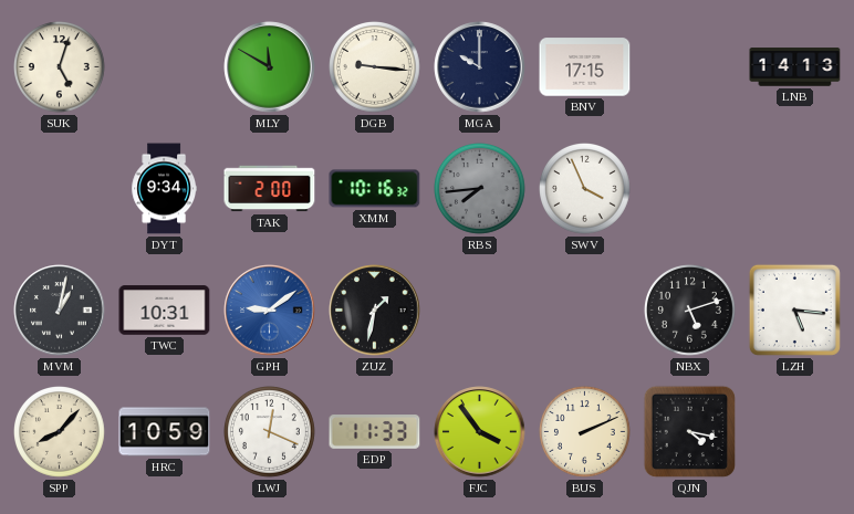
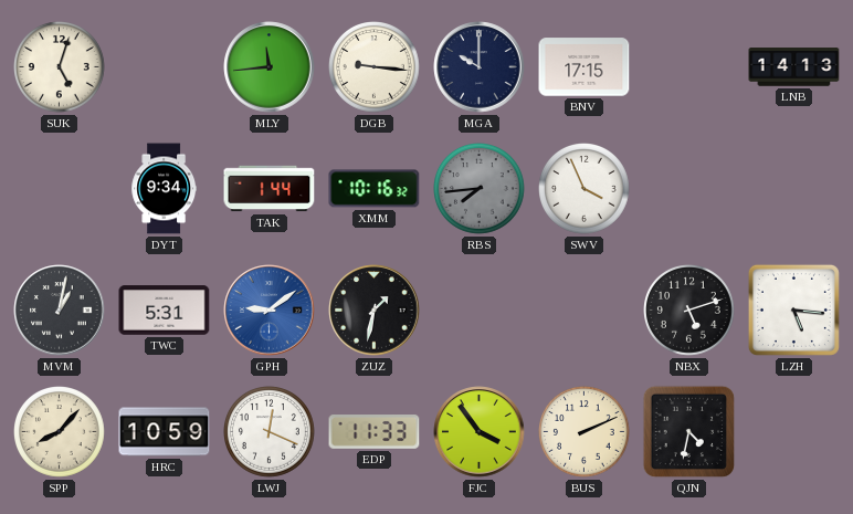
MLY: 11:50 -> 11:44
TAK: 2:00 -> 1:44
TWC: 10:31 -> 5:31
QJN: 4:17 -> 4:32
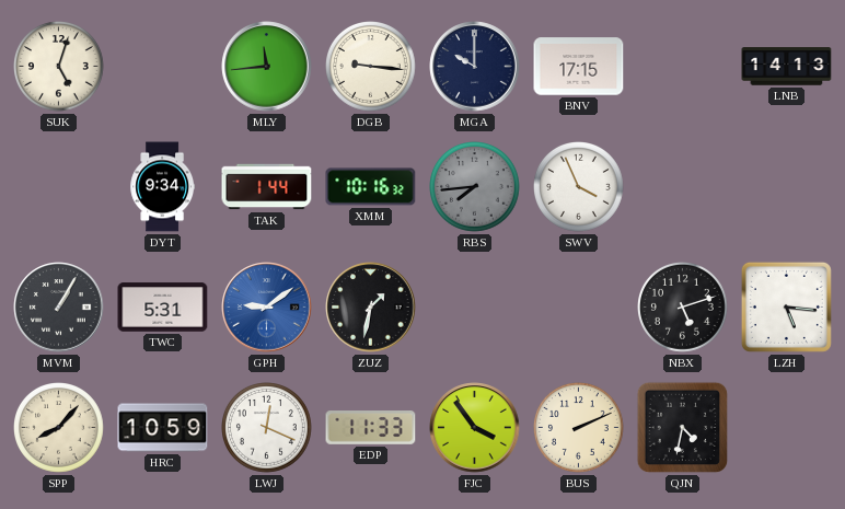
MVM: 1:02 -> 1:05
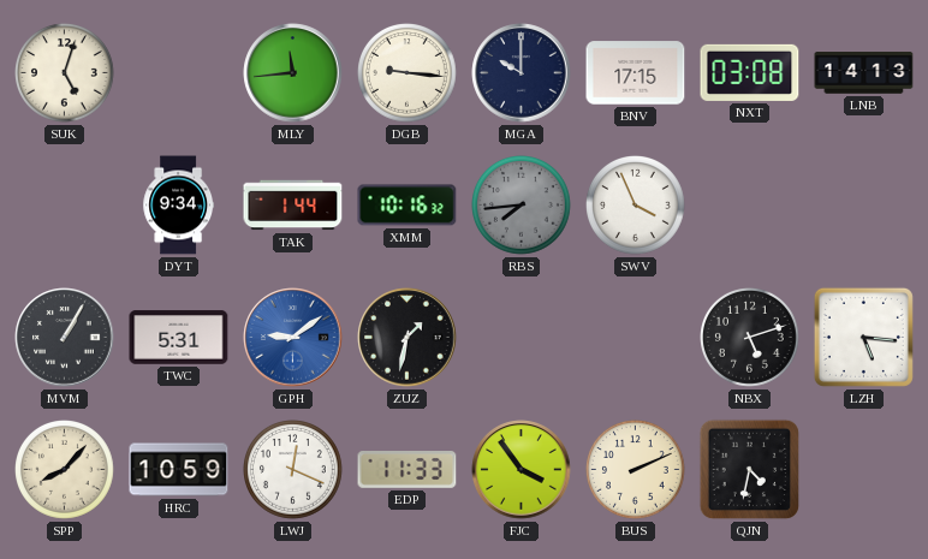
NXT: none -> 03:08
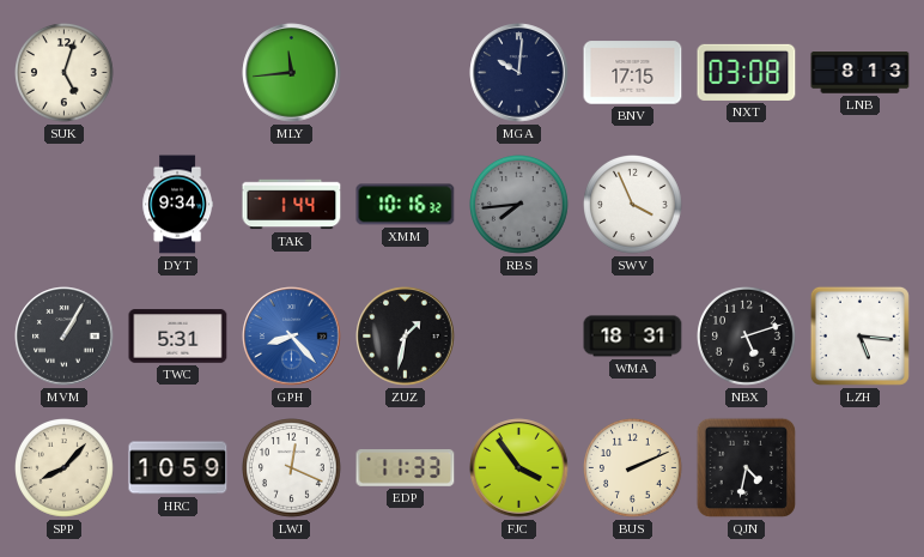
DGB: 9:16 -> none
MGA: 10:00 -> 10:01
LNB: 14:13 -> 8:13
GPH: 9:09 -> 8:23
WMA: none -> 18:31
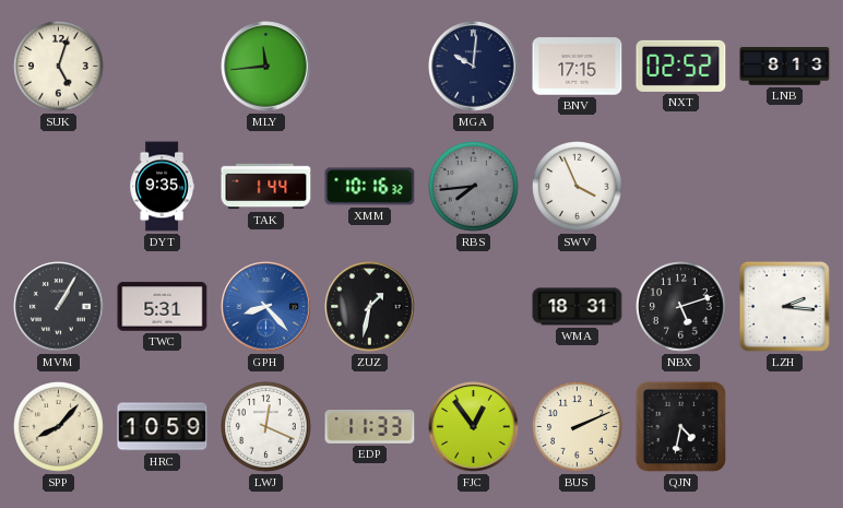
NXT: 03:08 -> 02:52
DYT: 9:34 -> 9:35
LZH: 5:16 -> 2:16
FJC: 3:54 -> 12:54
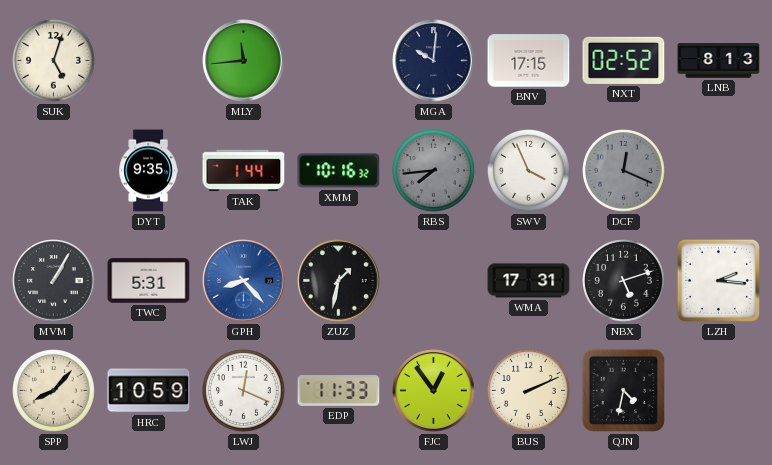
DCF: none -> 12:19
WMA: 18:31 -> 17:31
